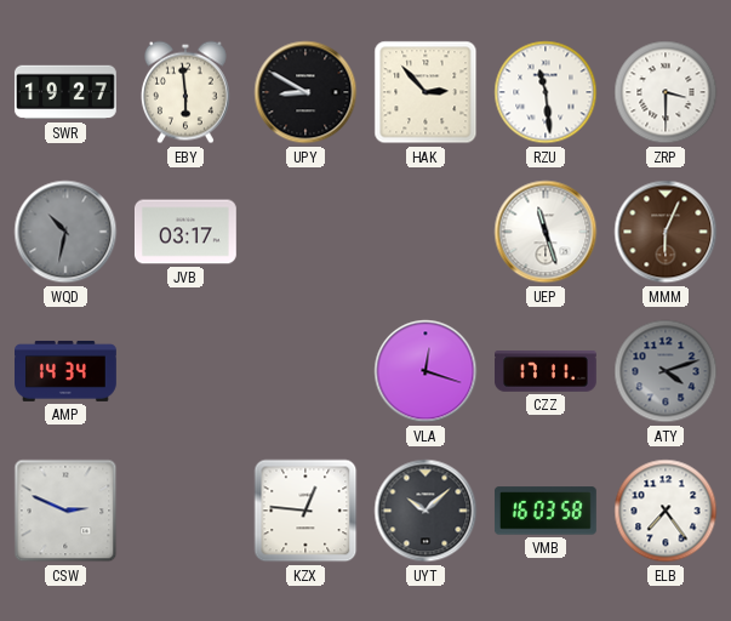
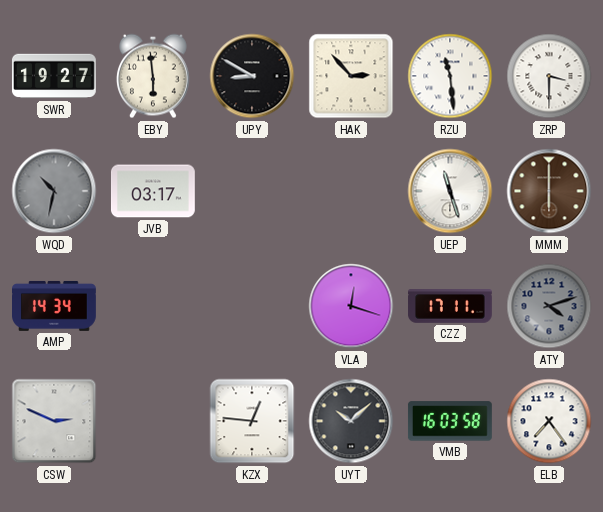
MMM: 6:04 -> 6:00
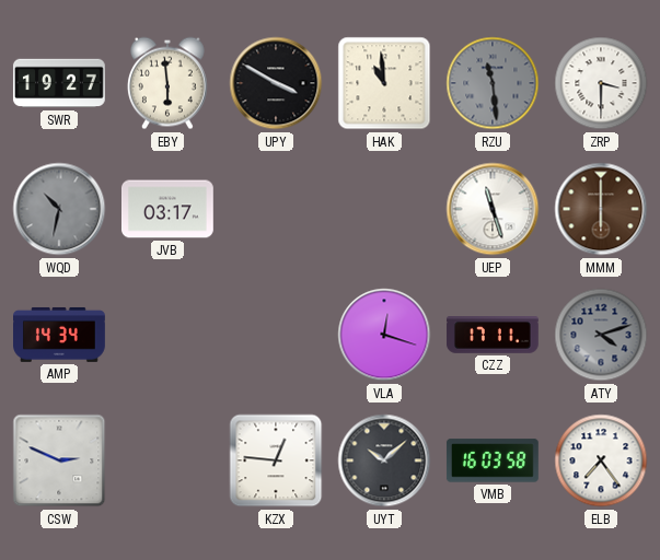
UPY: 8:50 -> 3:50
HAK: 2:53 -> 10:59
RZU dial: white -> grey
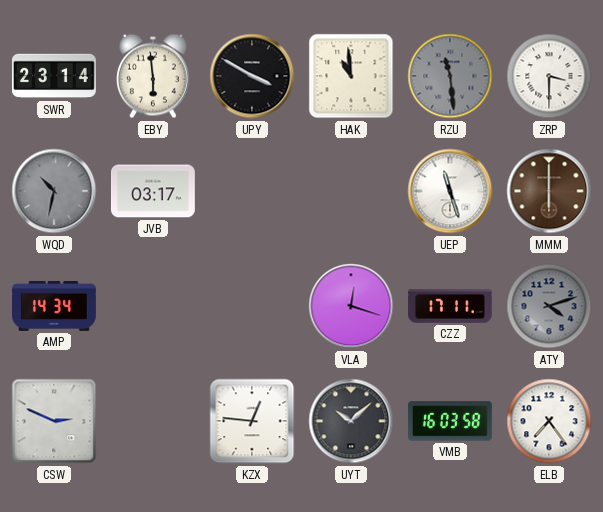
SWR: 19:27 -> 23:14
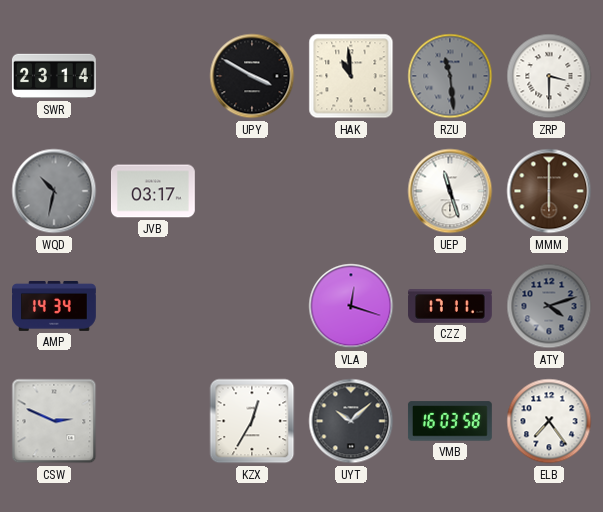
EBY: 5:59 -> none
KZX: 12:46 -> 12:35
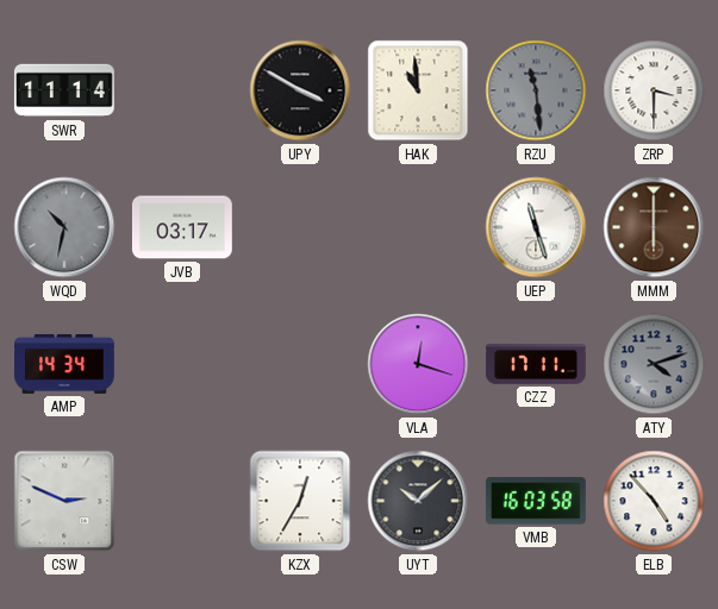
SWR: 23:14 -> 11:14
ELB: 7:24 -> 4:53
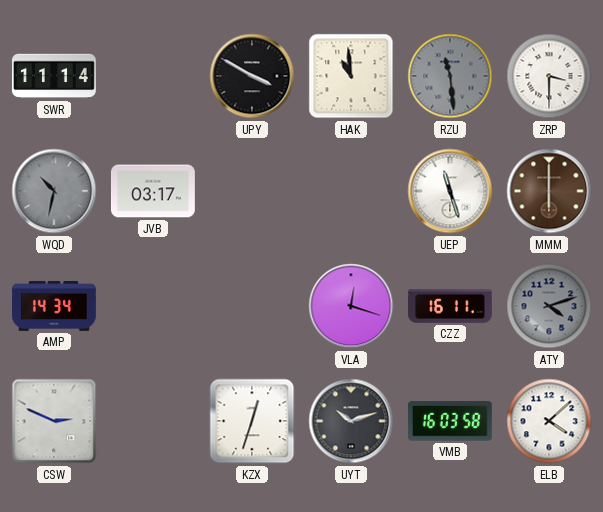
CZZ: 17:11 -> 16:11
KZX: 12:35 -> 12:33
UYT: 10:08 -> 10:12
ELB: 4:53 -> 4:08
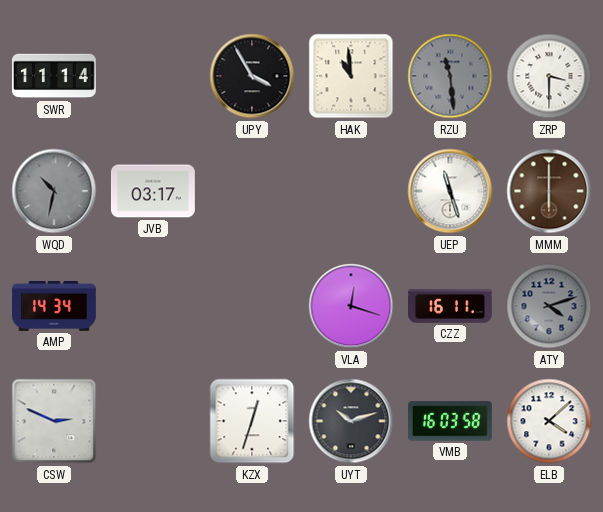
UPY: 3:50 -> 3:55
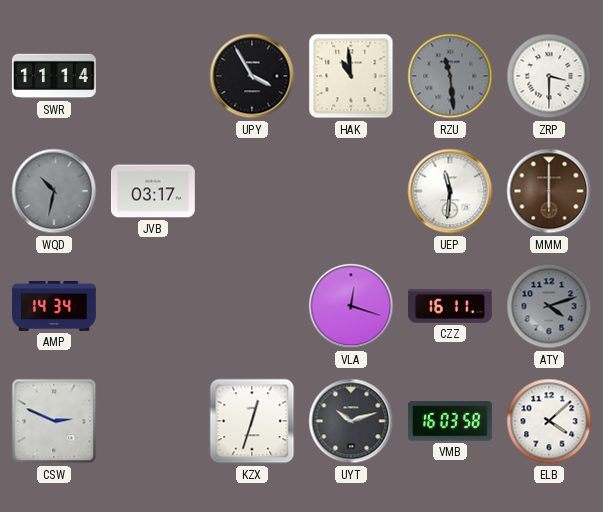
UEP: 11:27 -> 11:31
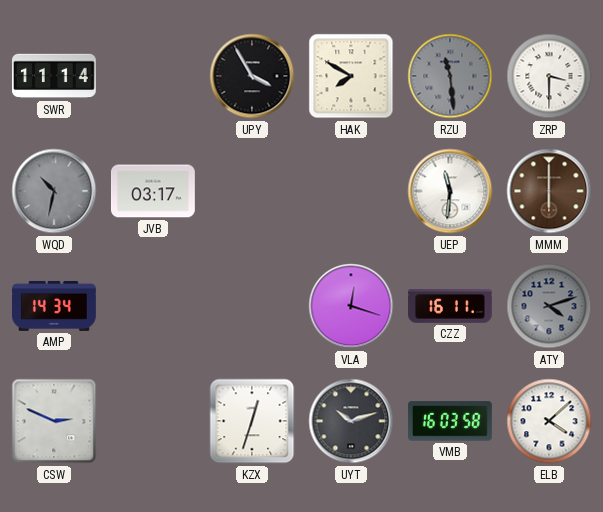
HAK: 10:59 -> 7:50
